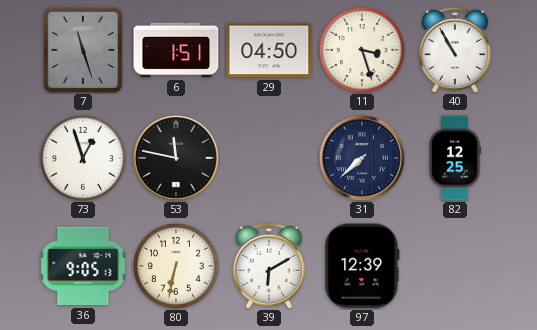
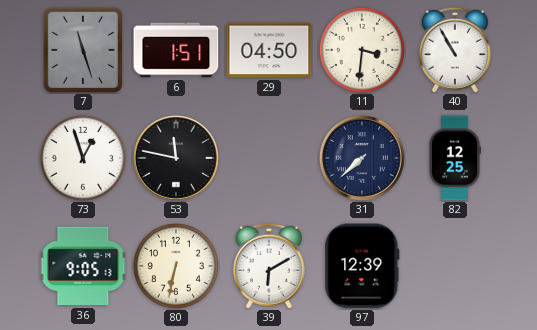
11: 3:27 -> 3:31
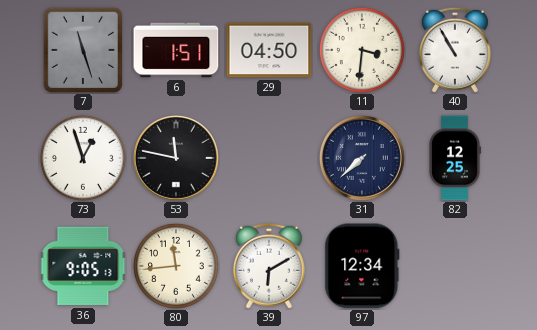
80: 6:32 -> 11:44
97: 12:39 -> 12:34
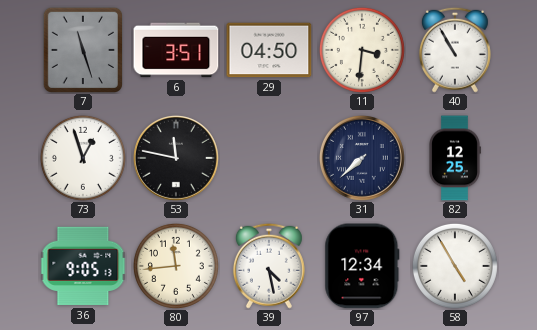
6: 1:51 -> 3:51
39: 6:10 -> 4:28
58: none -> 4:55
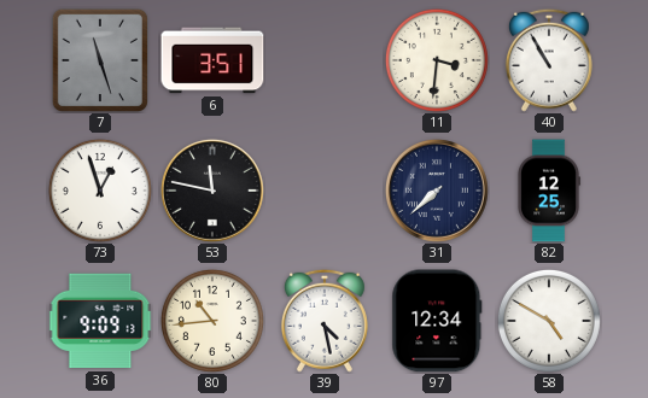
29: 04:50 -> none
36: 9:05 -> 9:09
80: 11:44 -> 10:44
58: 4:55 -> 4:50
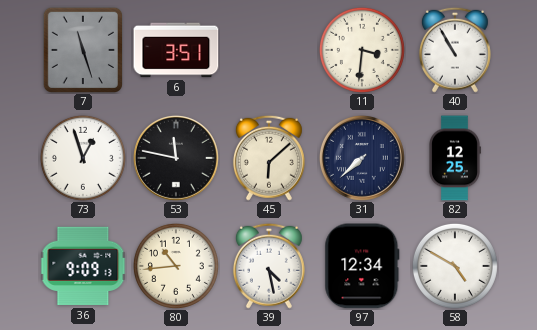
45: none -> 6:08
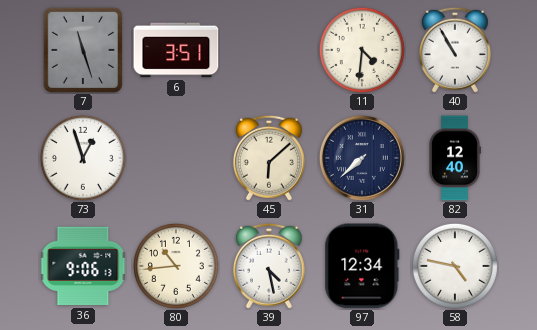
11: 3:31 -> 4:31
53: 11:47 -> none
82: 12:25 -> 12:40
36: 9:09 -> 9:06
58: 4:50 -> 4:47
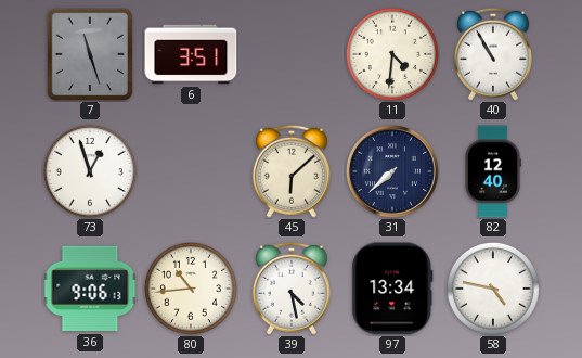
97: 12:34 -> 13:34
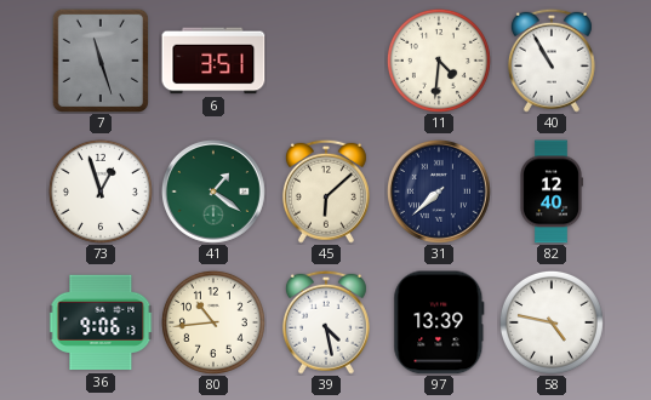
41: none -> 1:21
97: 13:34 -> 13:39
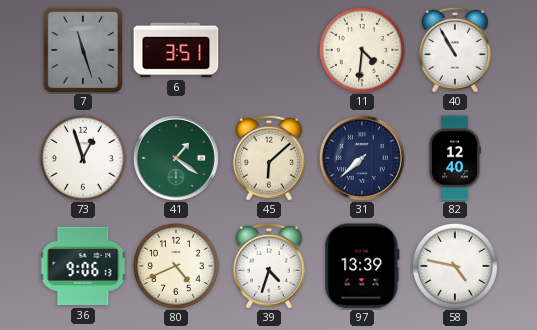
80: 10:44 -> 4:41
39: 4:28 -> 4:33
